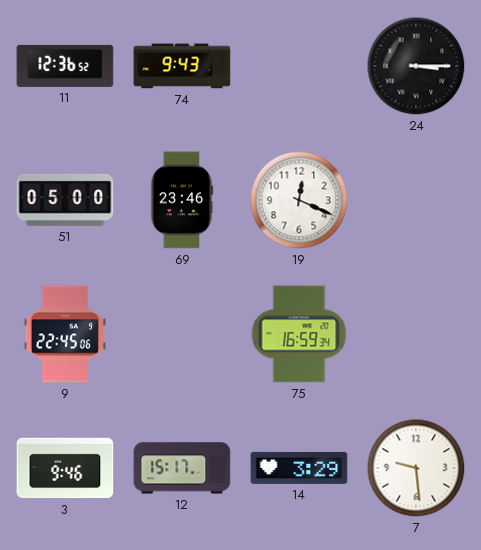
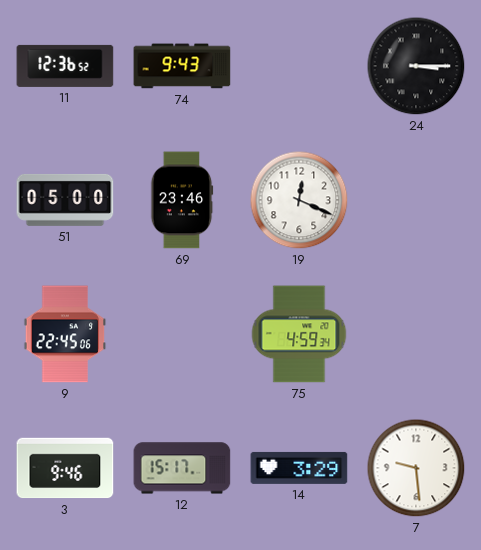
75: 16:59 -> 4:59
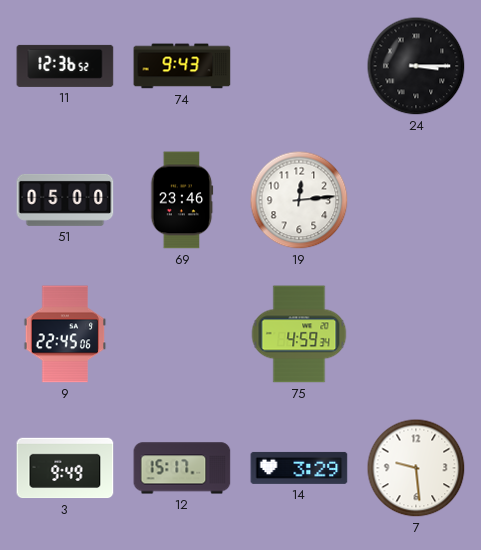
19: 12:19 -> 12:14
3: 9:46 -> 9:49
